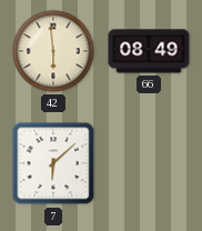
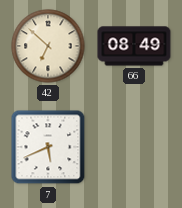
42: 5:59 -> 6:52
7: 6:08 -> 5:41
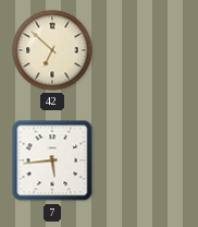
66: 08:49 -> none
7: 5:41 -> 5:44
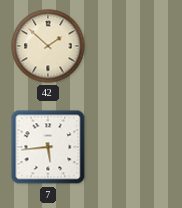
42: 6:52 -> 1:52
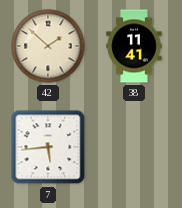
38: none -> 11:41
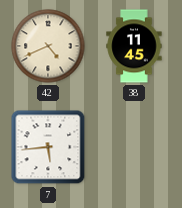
42: 1:52 -> 4:41
38: 11:41 -> 11:45
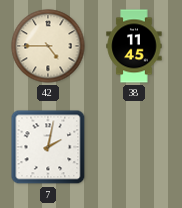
42: 4:41 -> 4:45
7: 5:44 -> 2:02
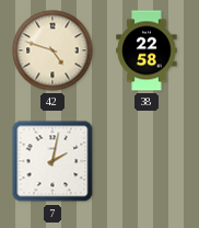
42: 4:45 -> 4:48
38: 11:45 -> 22:58
